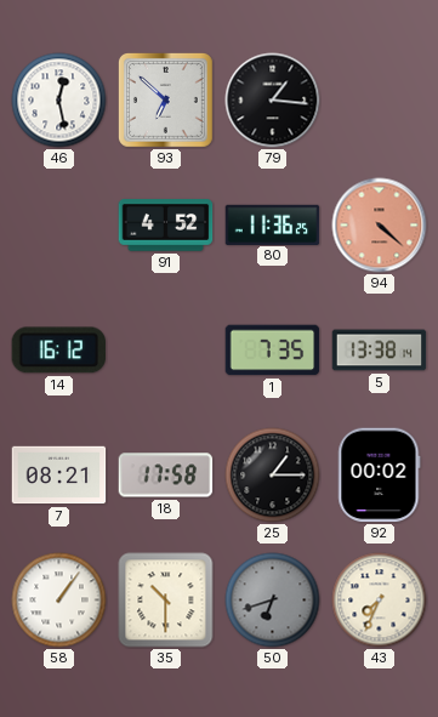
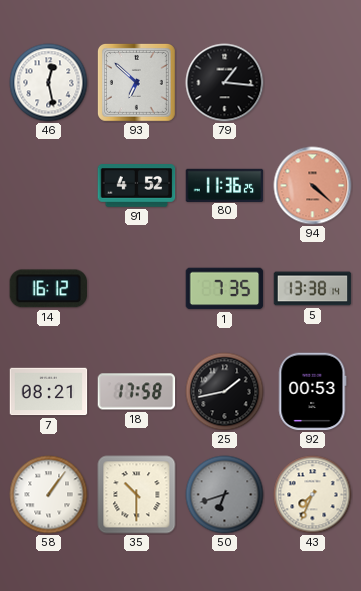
25: 1:15 -> 1:43
92: 00:02 -> 00:53
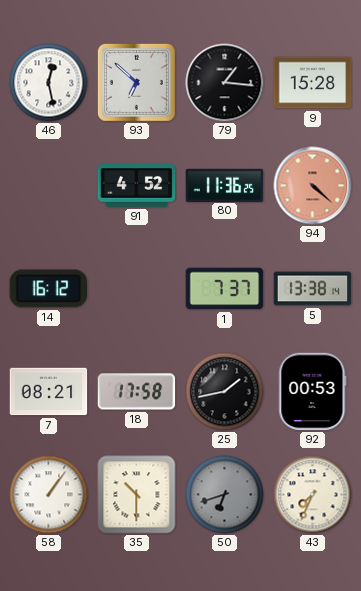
9: none -> 15:28
1: 7:35 -> 7:37
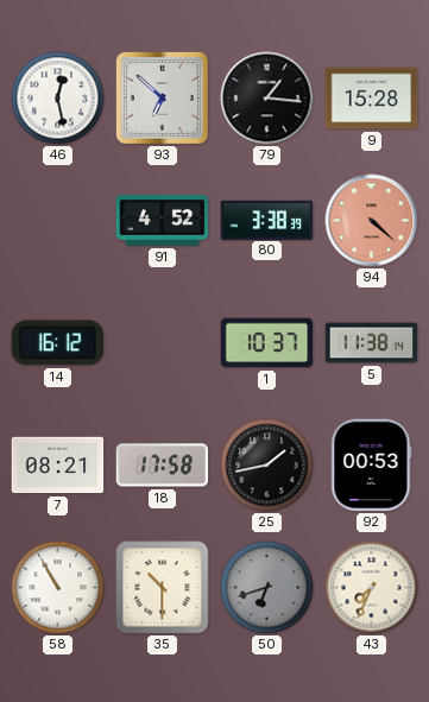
80: 11:36 -> 3:38
1: 7:37 -> 10:37
5: 13:38 -> 11:38
58: 1:06 -> 10:55
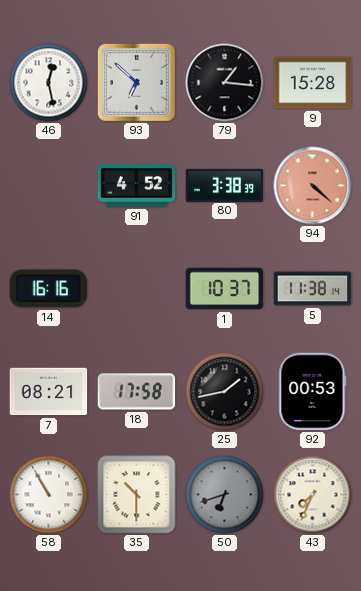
14: 16:12 -> 16:16
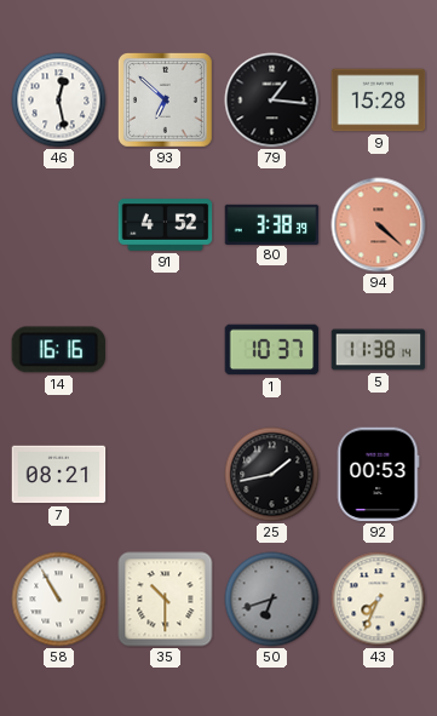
18: 17:58 -> none
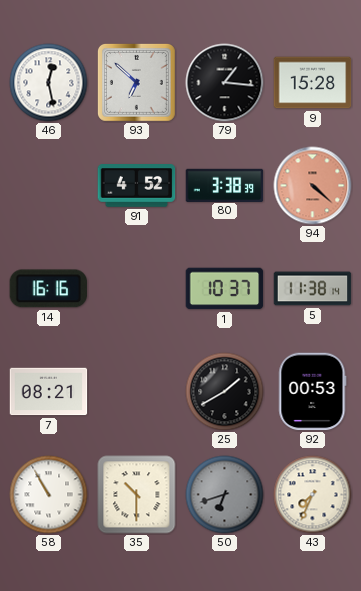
25: 1:43 -> 1:40
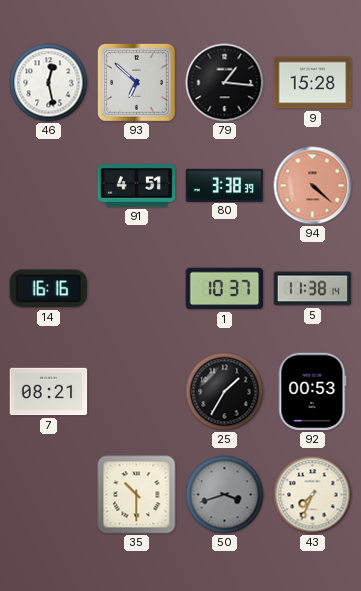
91: 4:52 -> 4:51
25: 1:40 -> 1:35
58: 10:55 -> none
50: 6:42 -> 3:42
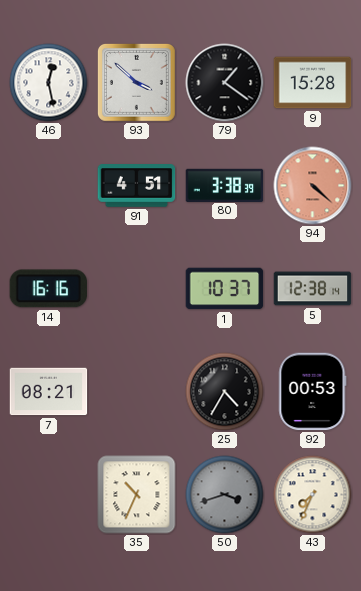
93: 6:52 -> 3:52
79: 1:16 -> 1:21
5: 11:38 -> 12:38
25: 1:35 -> 4:35
35: 10:30 -> 10:34
